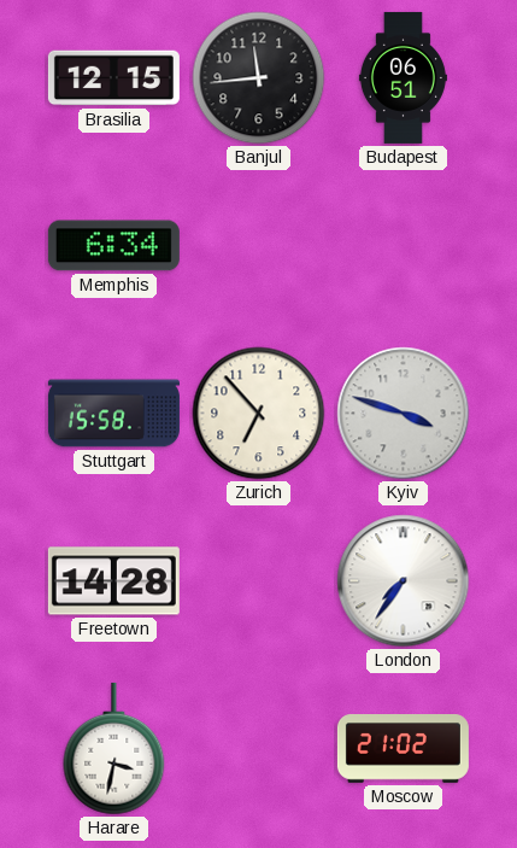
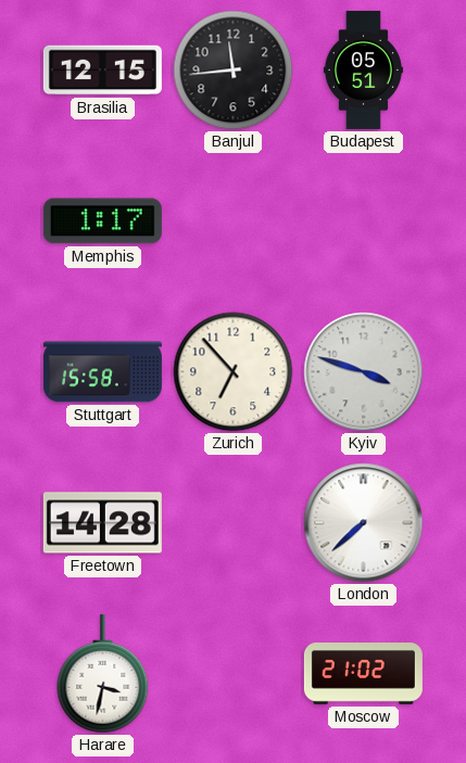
Budapest: 06:51 -> 05:51
Memphis: 6:34 -> 1:17
London: 7:36 -> 7:38
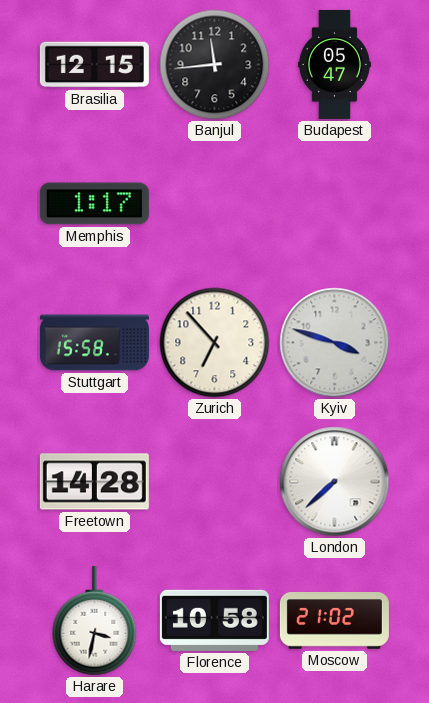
Budapest: 05:51 -> 05:47
Florence: none -> 10:58
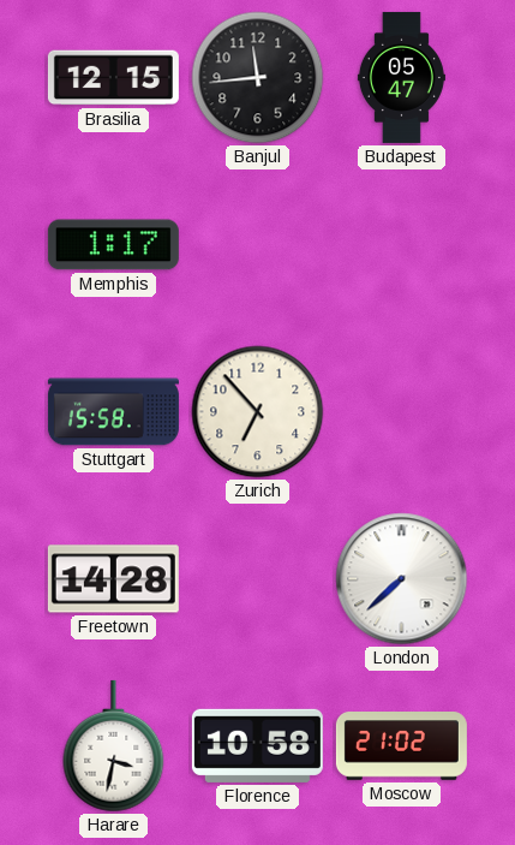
Kyiv: 3:48 -> none
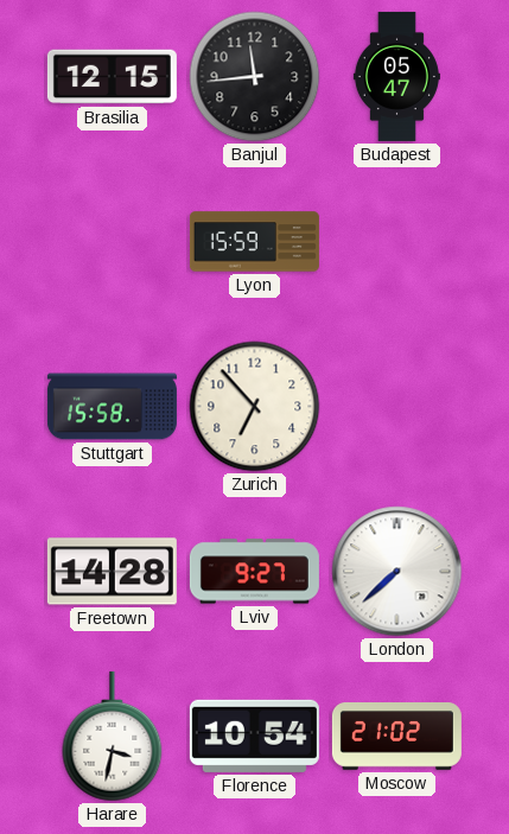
Memphis: 1:17 -> none
Lyon: none -> 15:59
Lviv: none -> 9:27
Florence: 10:58 -> 10:54
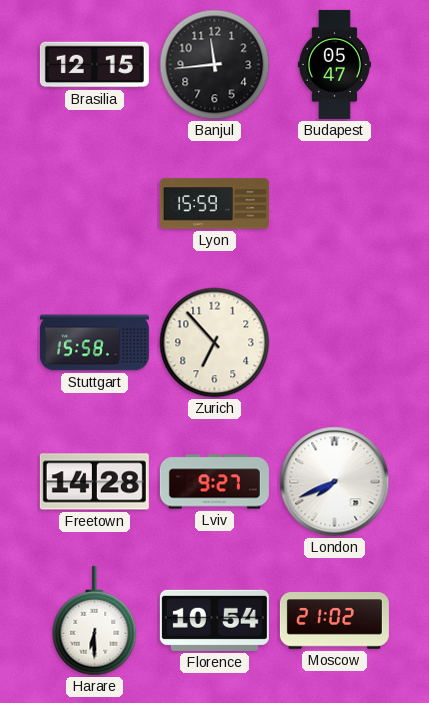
London: 7:38 -> 7:41
Harare: 3:32 -> 6:30
